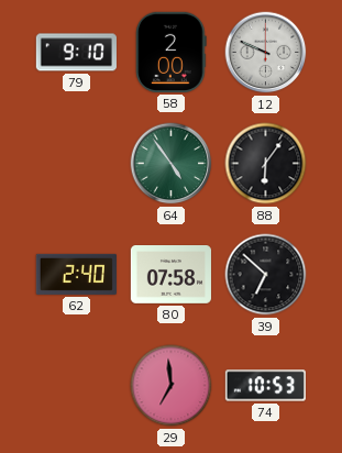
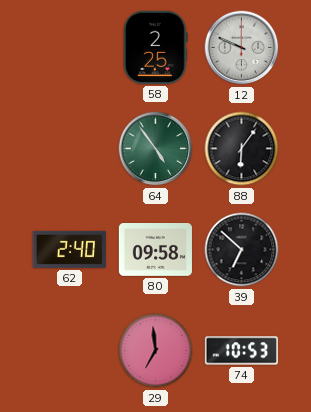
79: 9:10 -> none
58: 2:00 -> 2:25
80: 07:58 -> 09:58
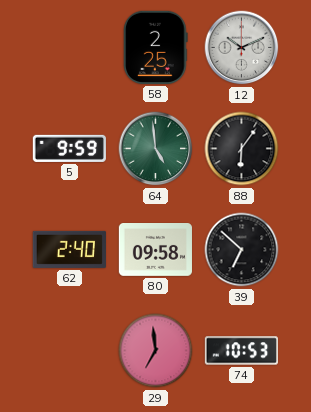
12: 9:49 -> 10:11
5: none -> 9:59
64: 4:54 -> 4:59
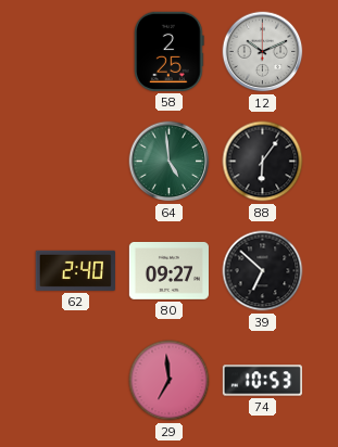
5: 9:59 -> none
80: 09:58 -> 09:27
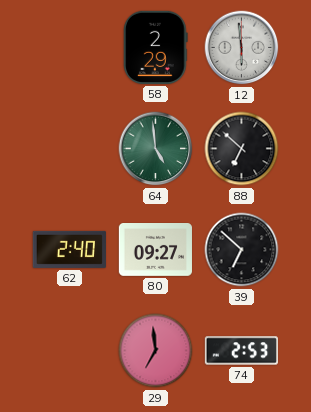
58: 2:25 -> 2:29
12: 10:11 -> 5:59
88: 6:06 -> 6:52
74: 10:53 -> 2:53
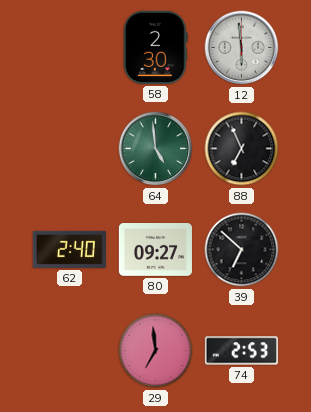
58: 2:29 -> 2:30
88: 6:52 -> 6:56
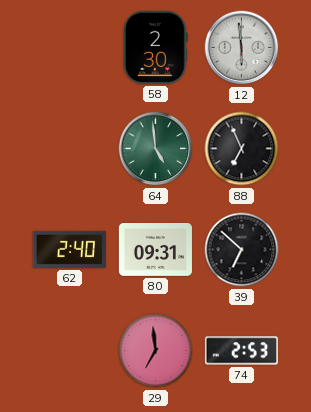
80: 09:27 -> 09:31
